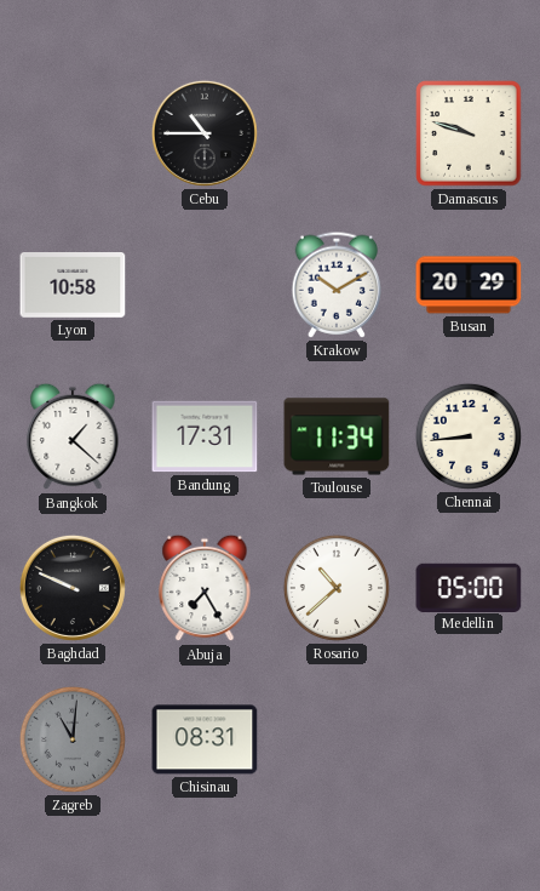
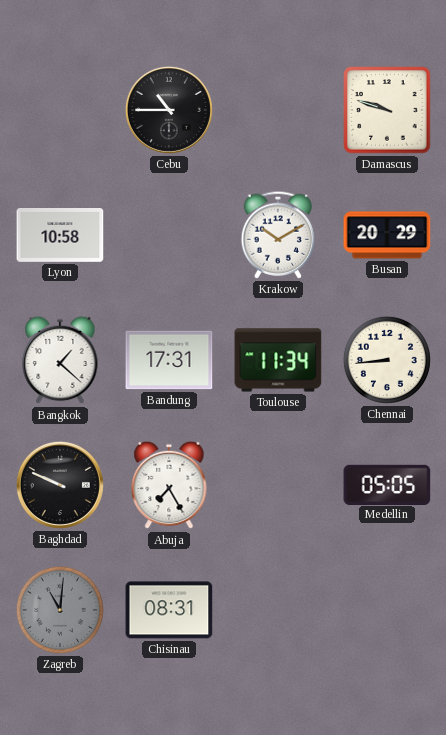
Rosario: 10:38 -> none
Medellin: 05:00 -> 05:05
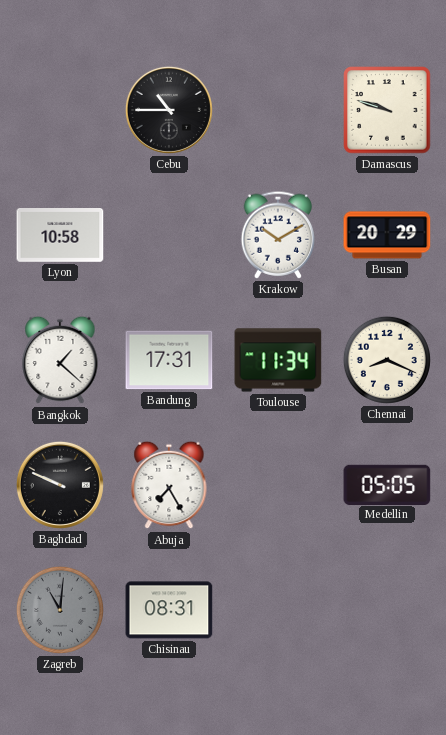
Chennai: 8:44 -> 8:19
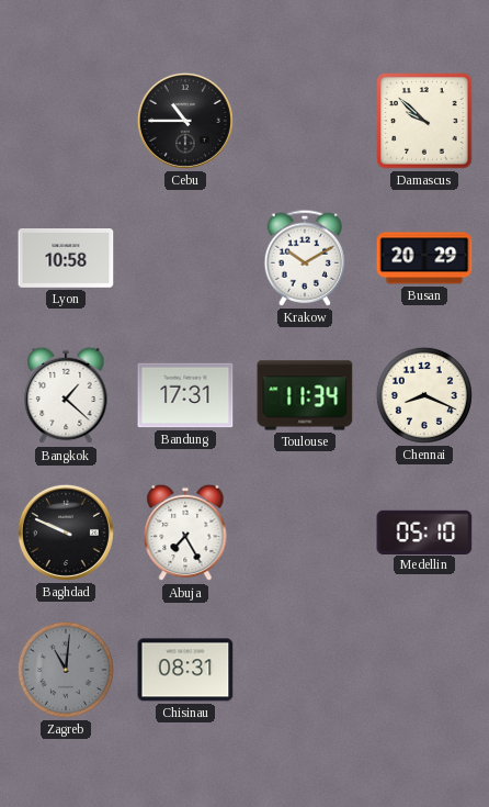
Damascus: 9:48 -> 9:52
Medellin: 05:05 -> 05:10
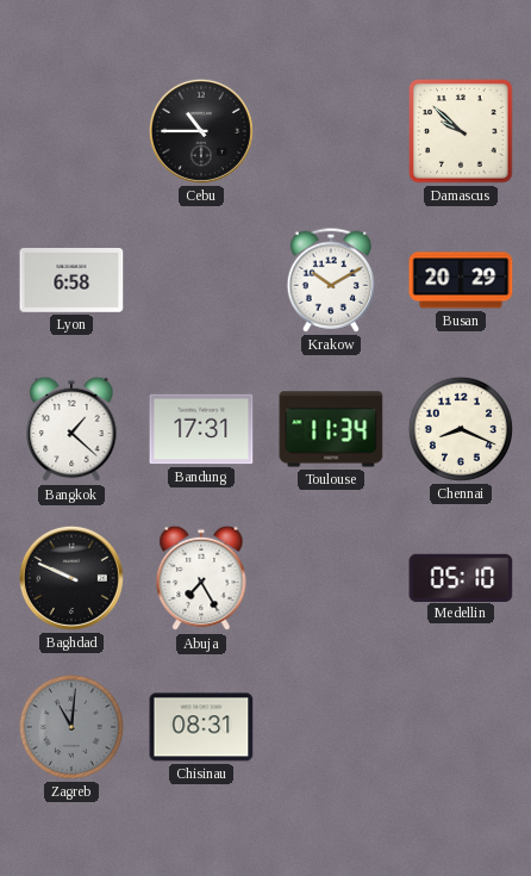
Lyon: 10:58 -> 6:58
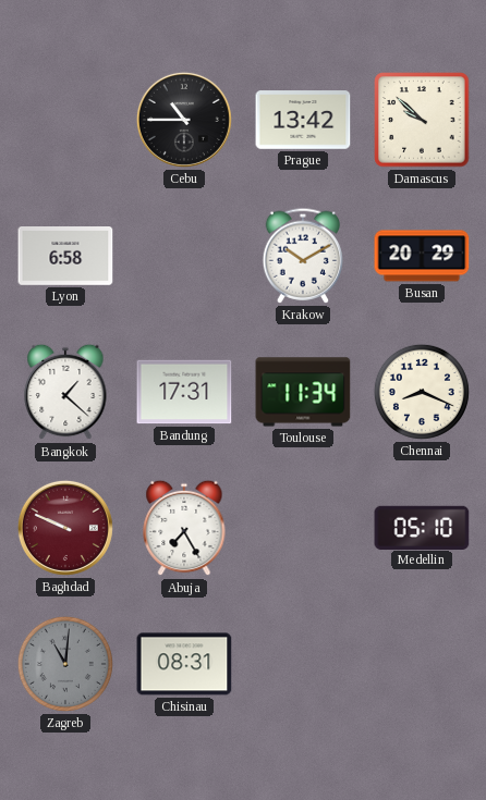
Prague: none -> 13:42
Baghdad dial: black -> burgundy
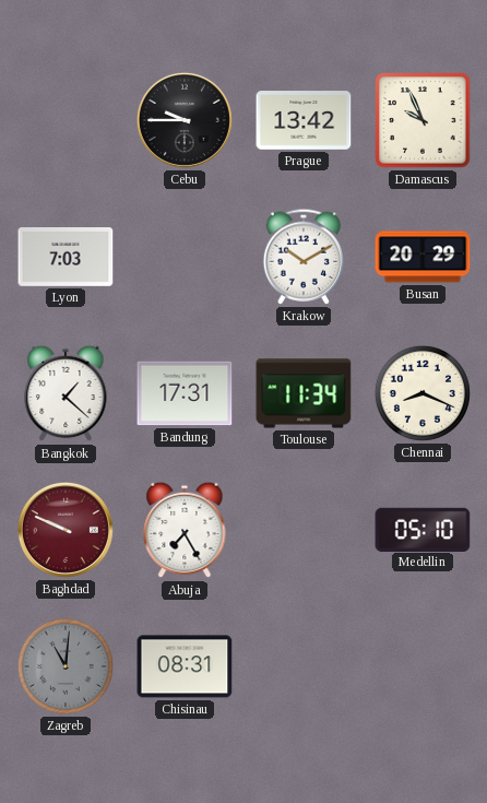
Cebu: 10:45 -> 9:45
Damascus: 9:52 -> 9:56
Lyon: 6:58 -> 7:03
